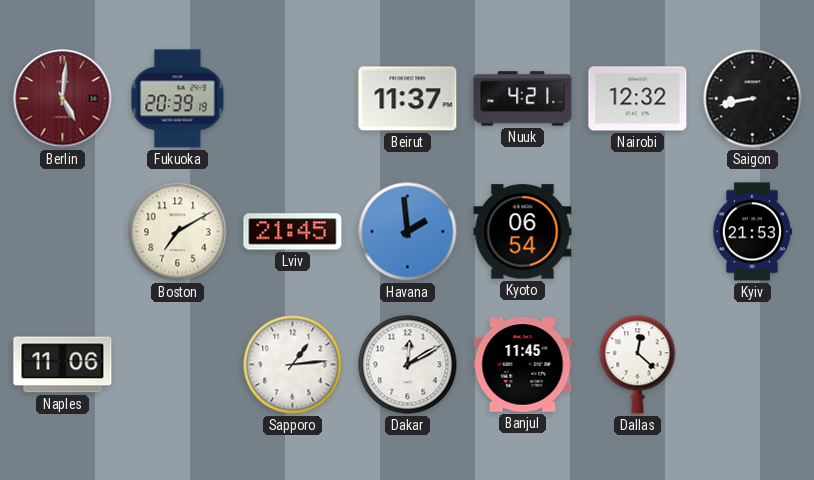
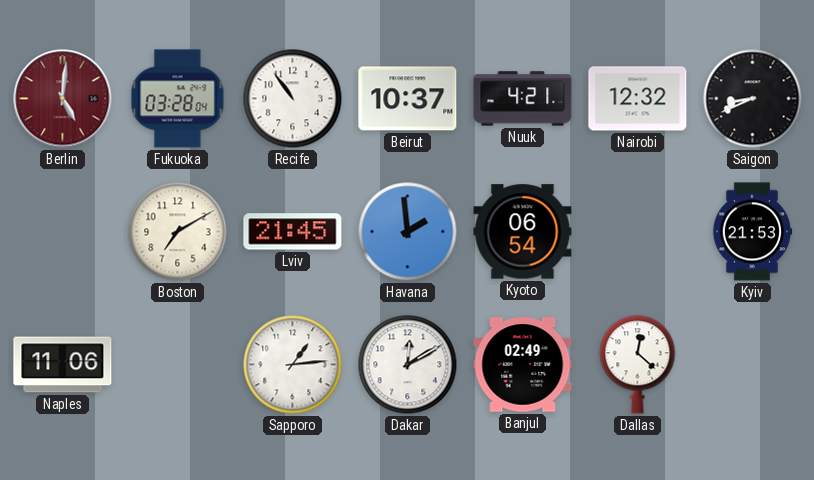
Fukuoka: 20:39 -> 03:28
Recife: none -> 10:54
Beirut: 11:37 -> 10:37
Saigon: 8:43 -> 8:41
Banjul: 11:45 -> 02:49
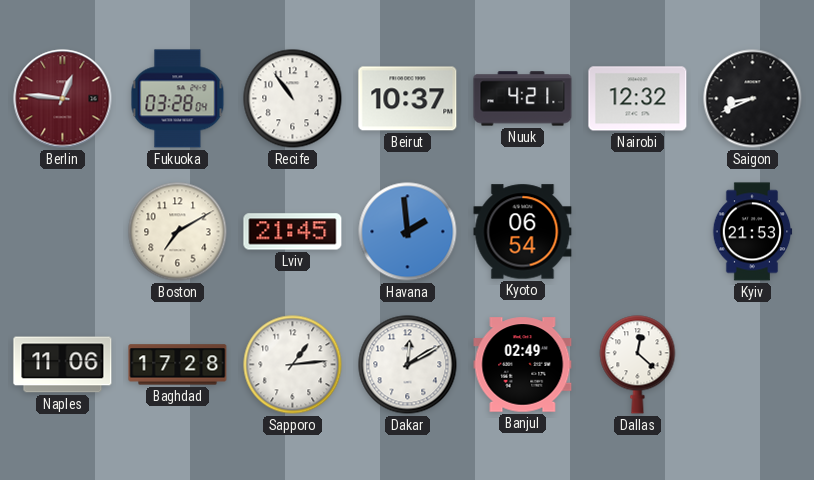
Berlin: 5:01 -> 12:46
Baghdad: none -> 17:28
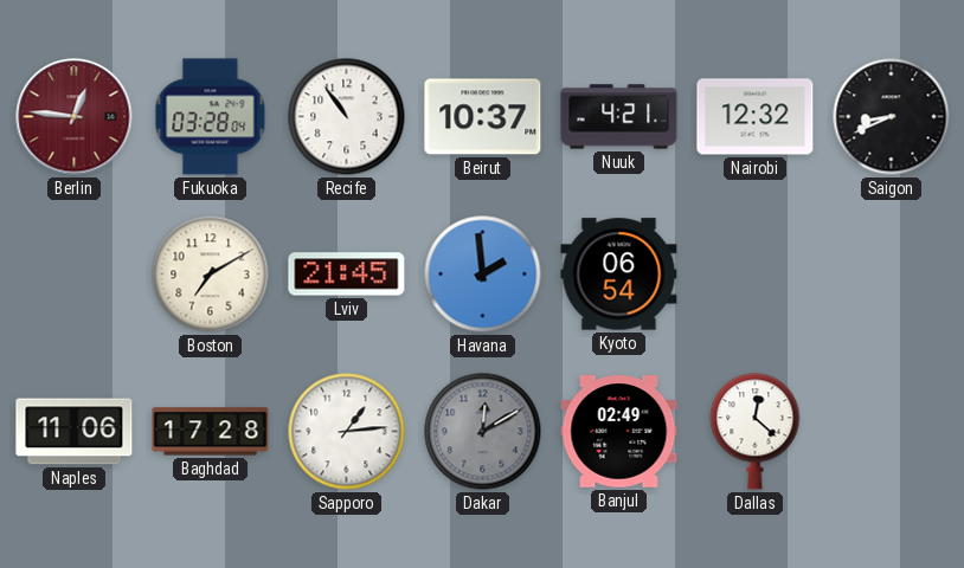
Kyiv: 21:53 -> none
Dakar dial: white -> grey
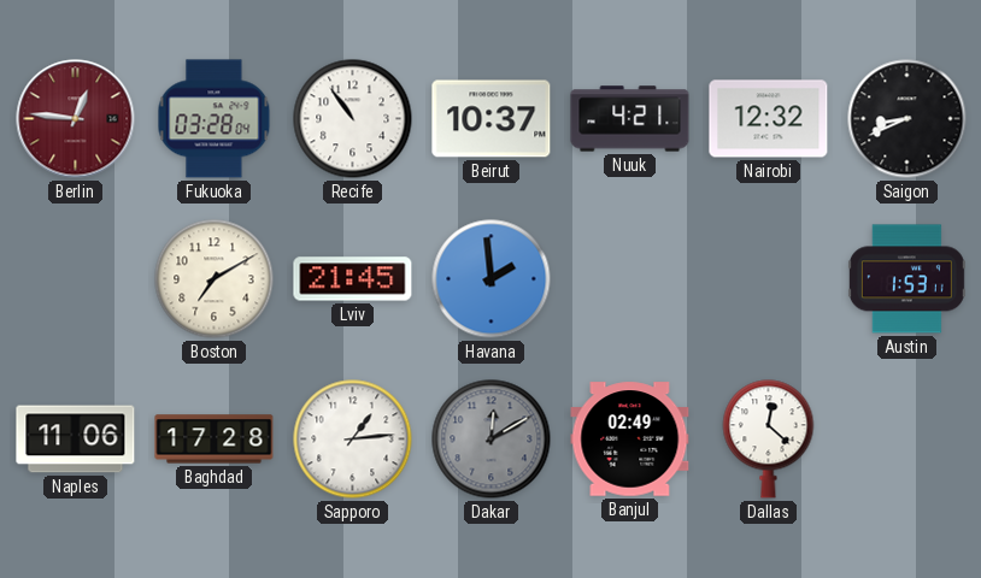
Kyoto: 06:54 -> none
Austin: none -> 1:53
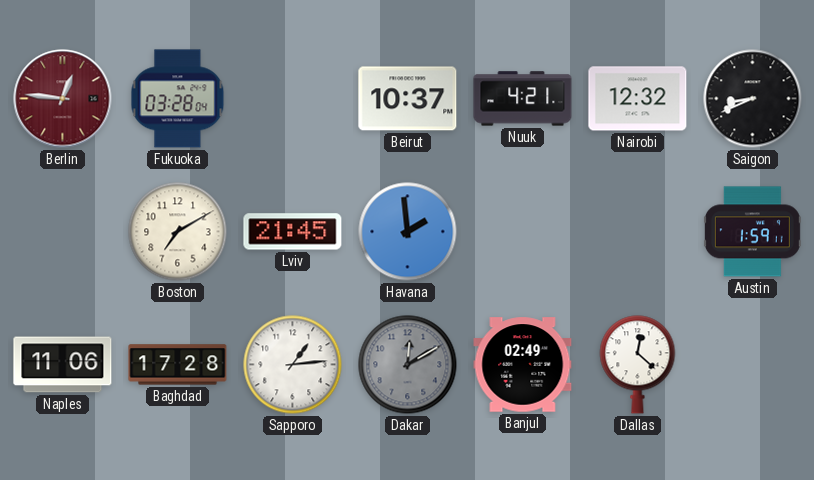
Recife: 10:54 -> none
Austin: 1:53 -> 1:59
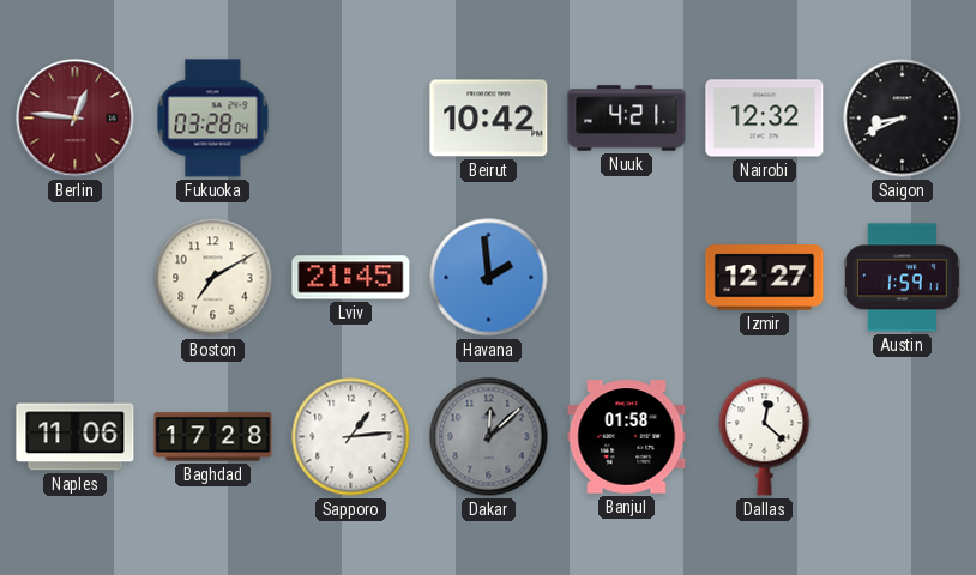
Beirut: 10:37 -> 10:42
Izmir: none -> 12:27
Dakar: 12:10 -> 12:08
Banjul: 02:49 -> 01:58
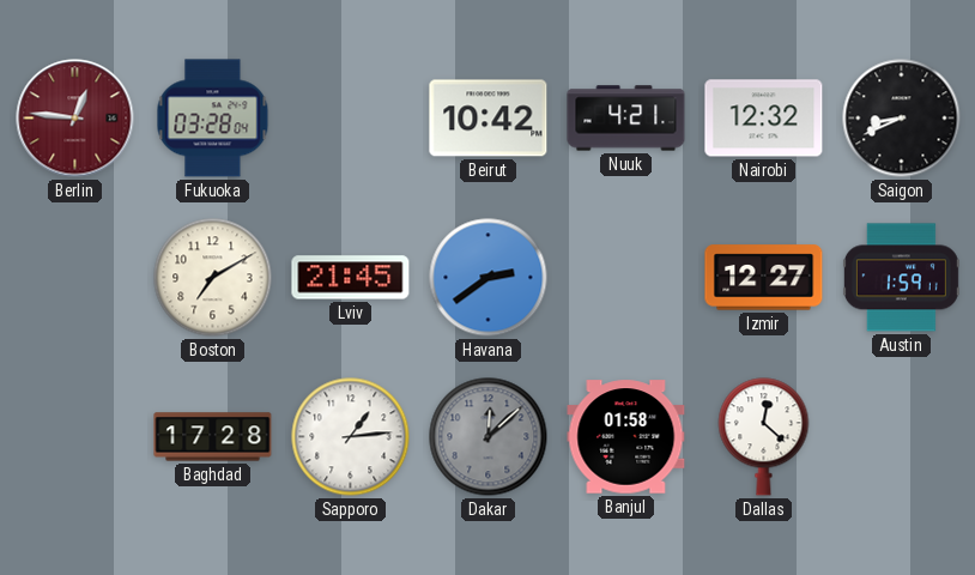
Havana: 1:59 -> 2:39
Naples: 11:06 -> none
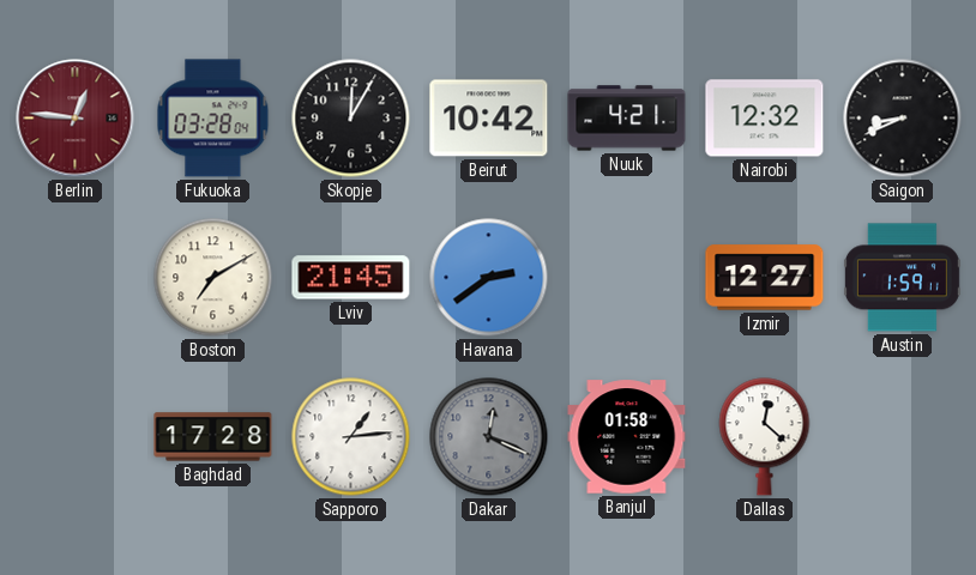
Skopje: none -> 12:05
Dakar: 12:08 -> 12:19
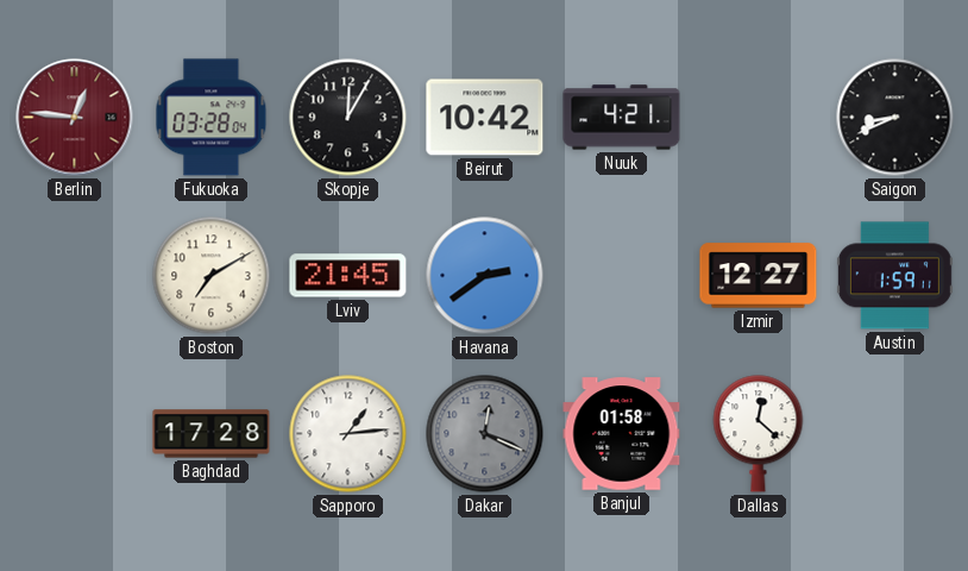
Nairobi: 12:32 -> none
